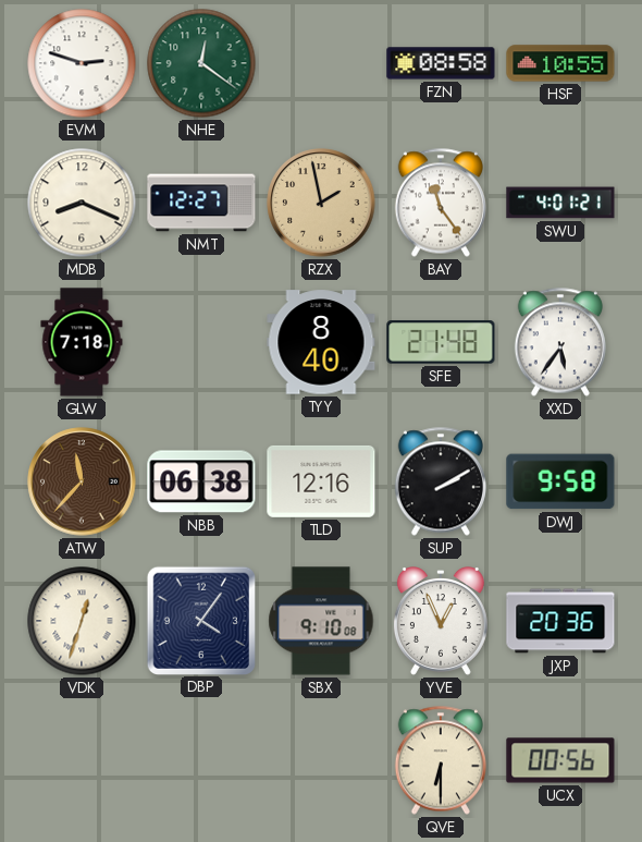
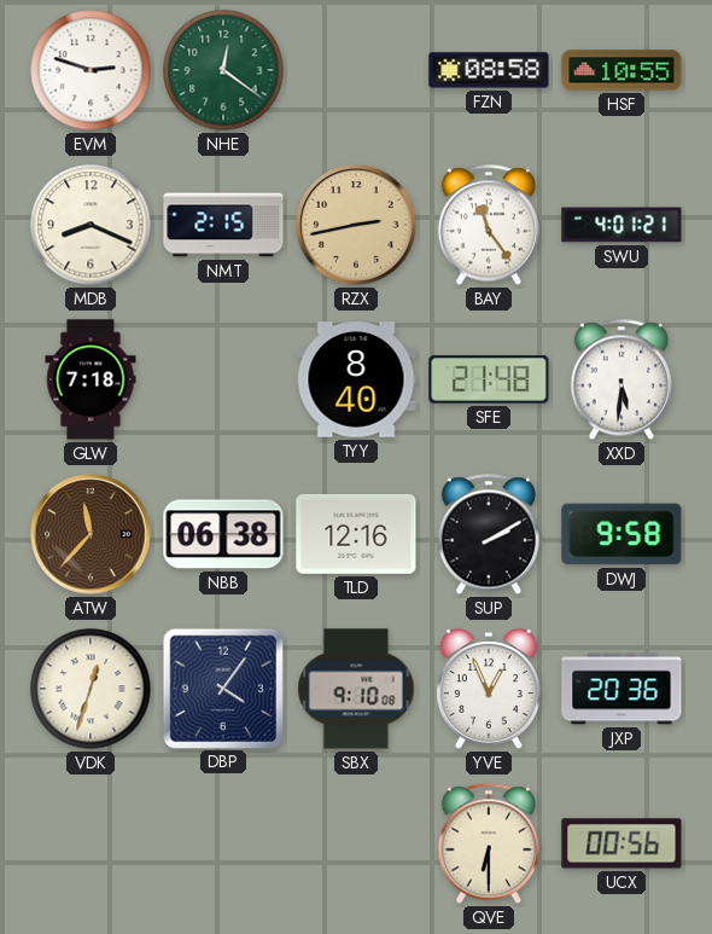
NMT: 12:27 -> 2:15
RZX: 1:58 -> 2:43
XXD: 5:36 -> 5:31
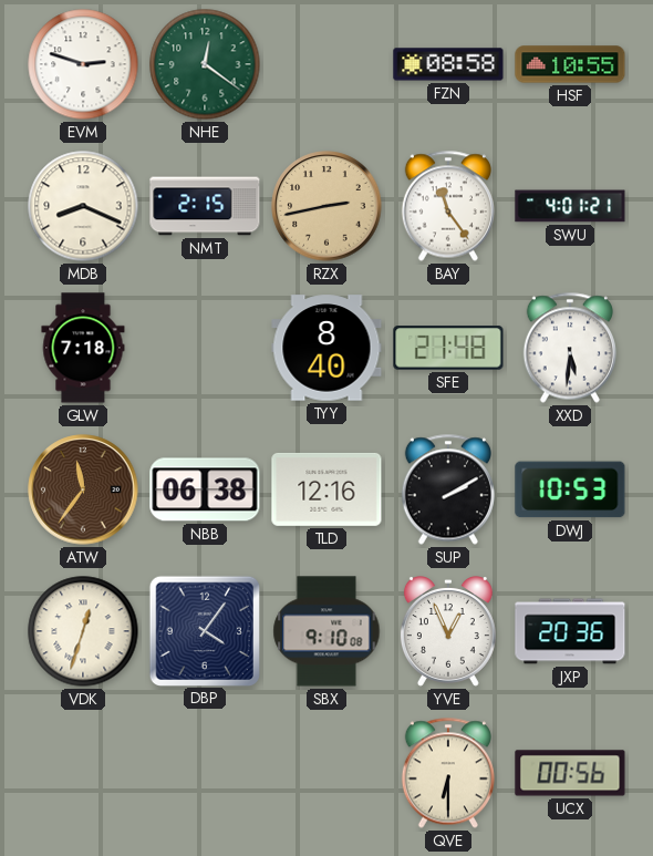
ATW: 11:37 -> 11:36
DWJ: 9:58 -> 10:53
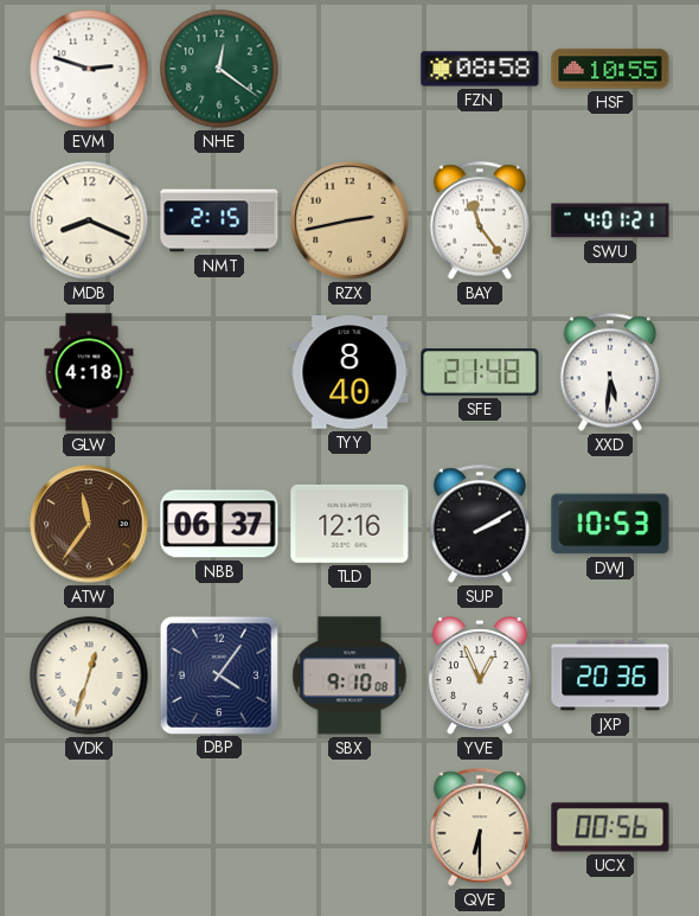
GLW: 7:18 -> 4:18
NBB: 06:38 -> 06:37
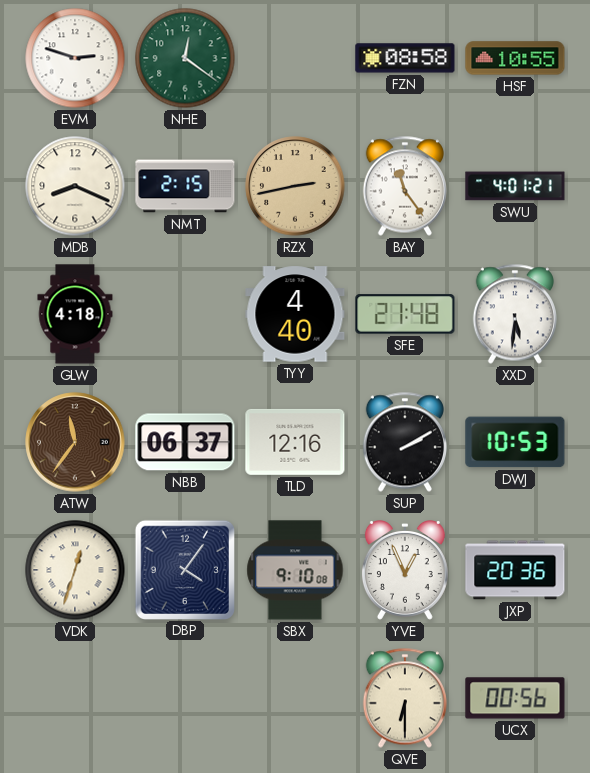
TYY: 8:40 -> 4:40
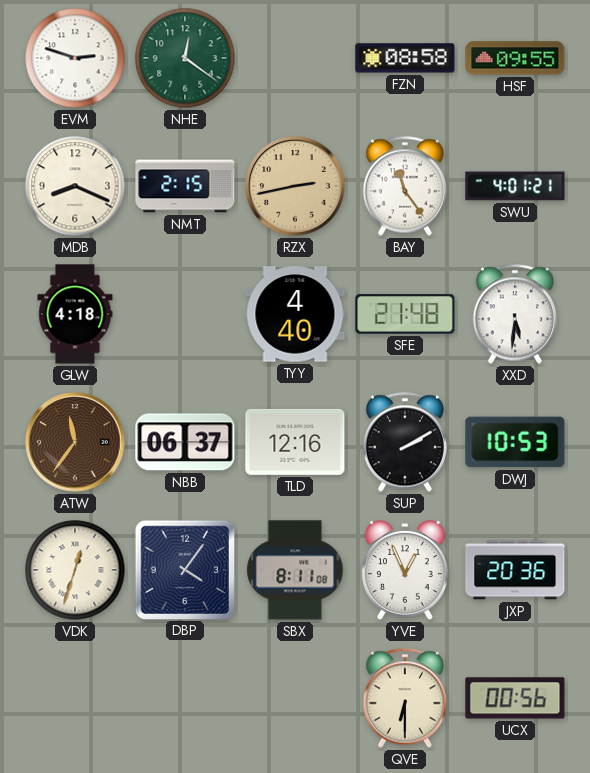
HSF: 10:55 -> 09:55
SBX: 9:10 -> 8:11
